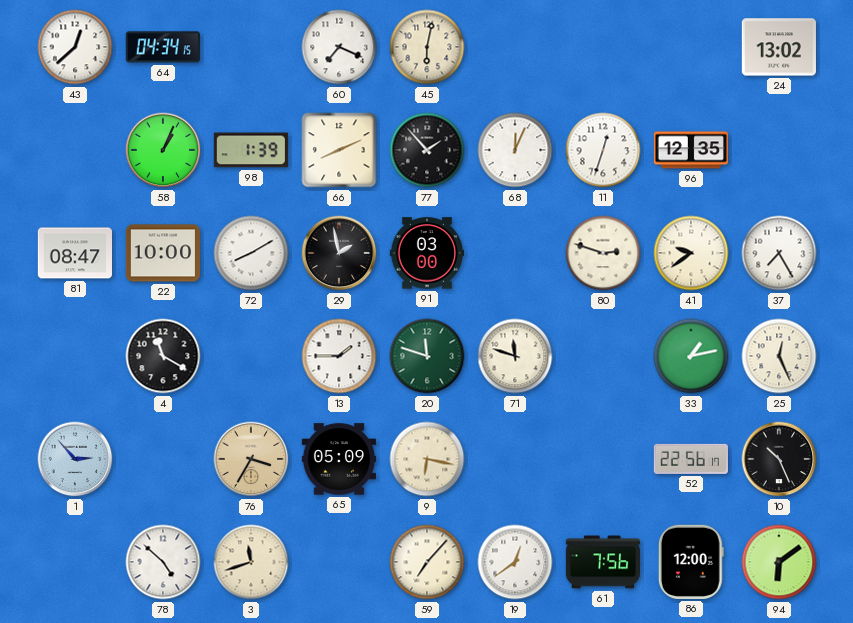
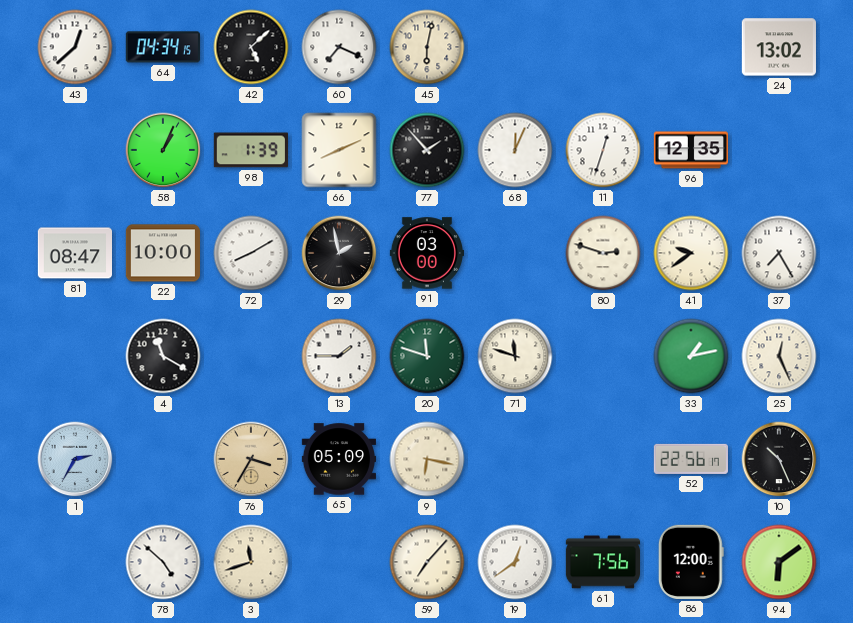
42: none -> 5:08
1: 2:53 -> 2:35
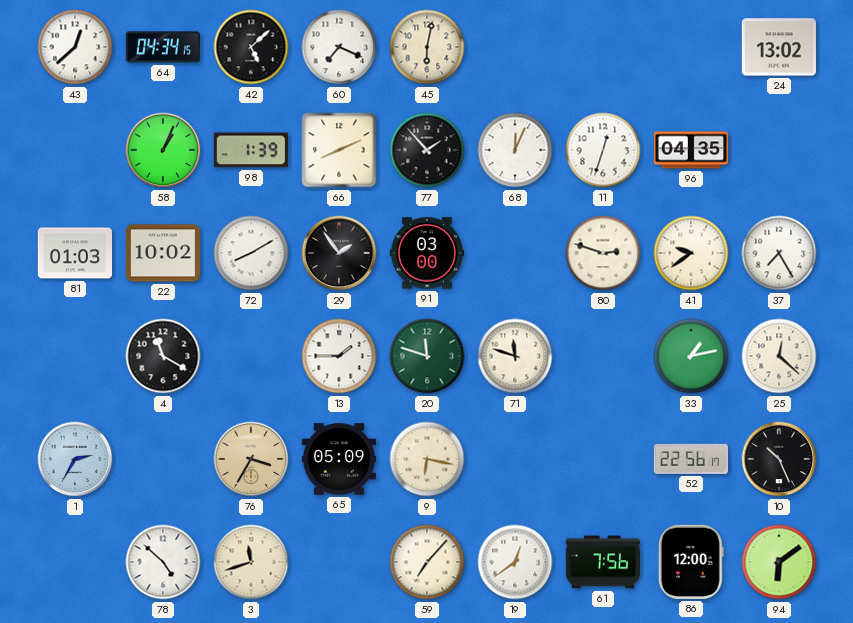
96: 12:35 -> 04:35
81: 08:47 -> 01:03
22: 10:00 -> 10:02
29: 1:58 -> 1:54
25: 12:26 -> 12:22
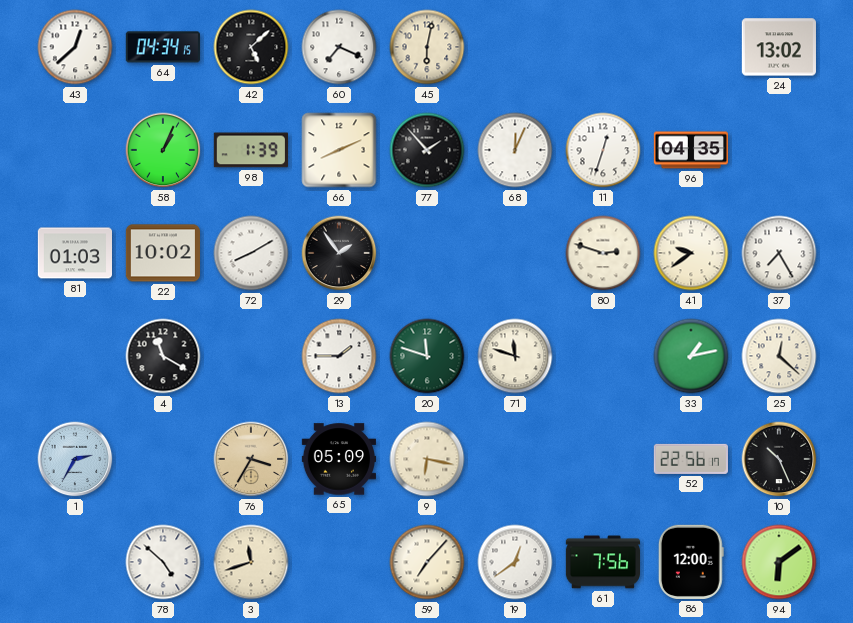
91: 03:00 -> none
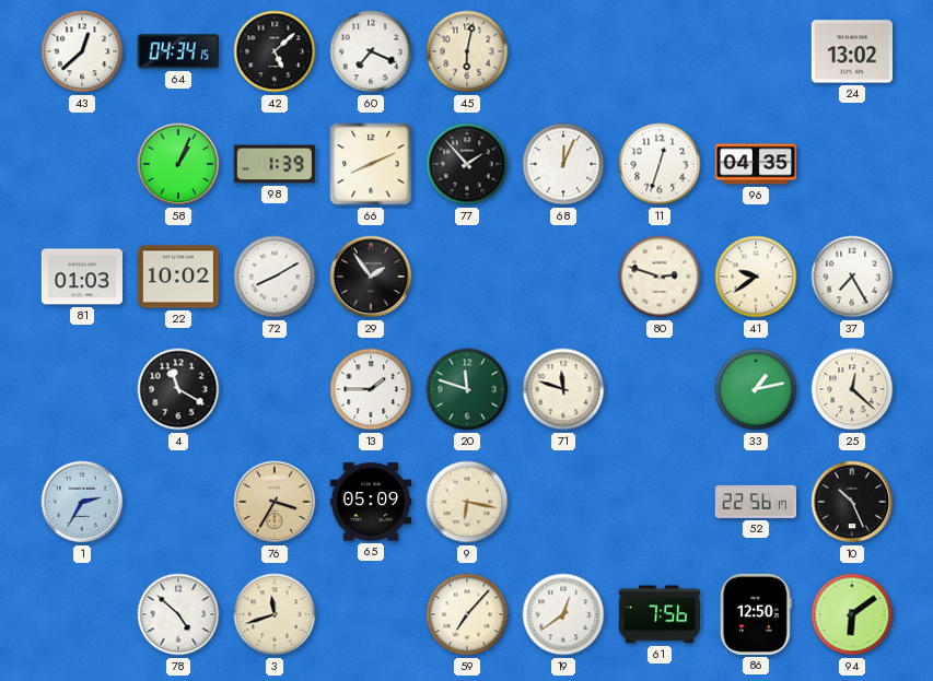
86: 12:00 -> 12:50
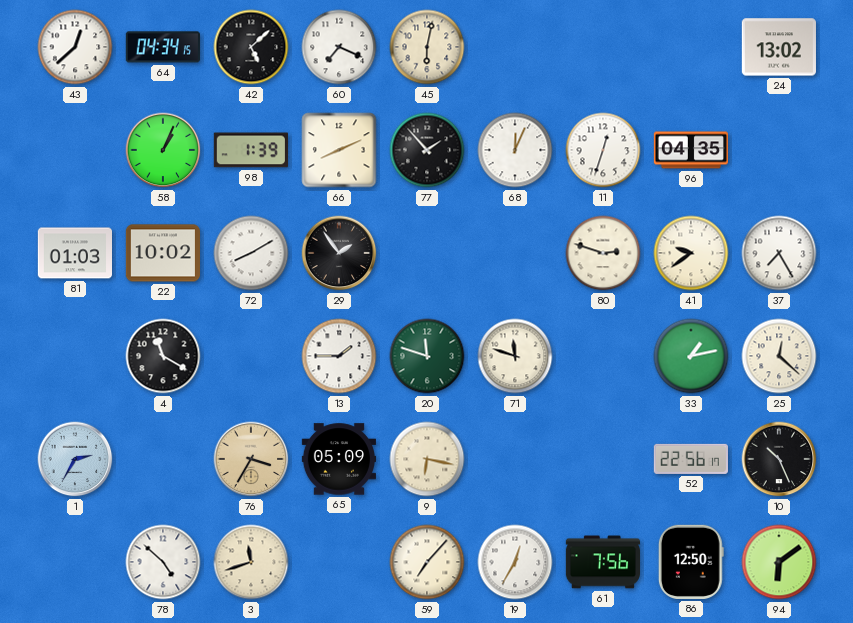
19: 12:39 -> 12:35
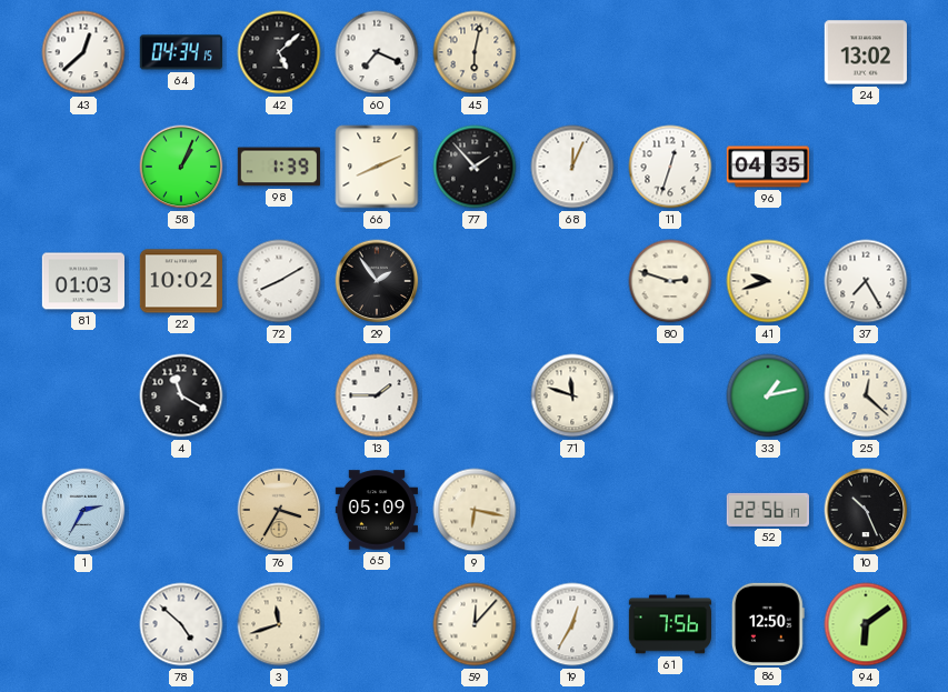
41: 9:39 -> 9:42
20: 11:48 -> none
59: 7:07 -> 12:07
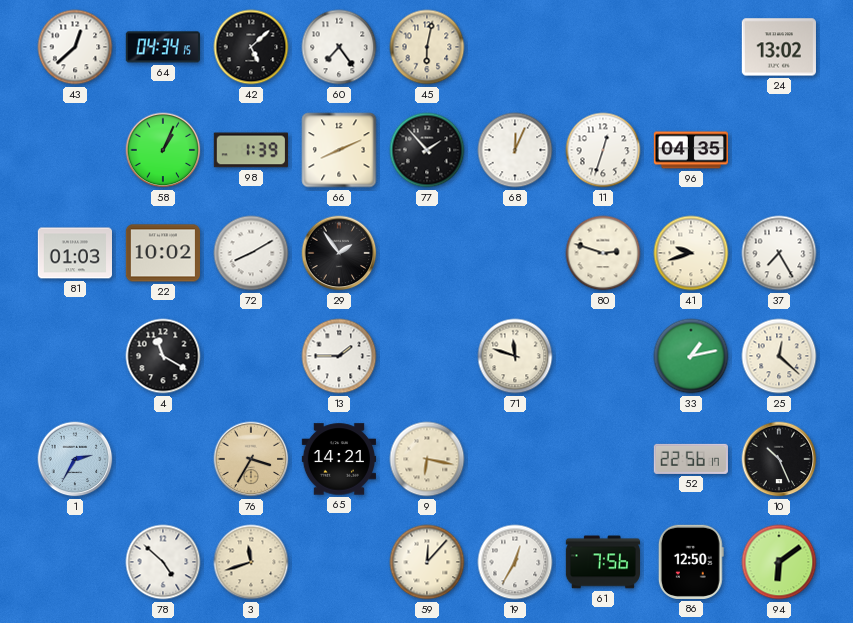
60: 7:19 -> 7:24
65: 05:09 -> 14:21
